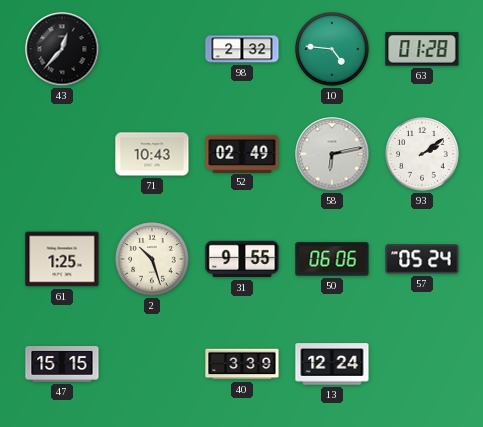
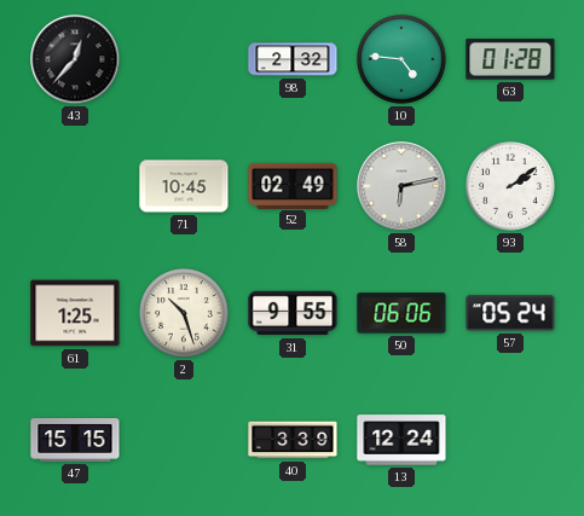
71: 10:43 -> 10:45
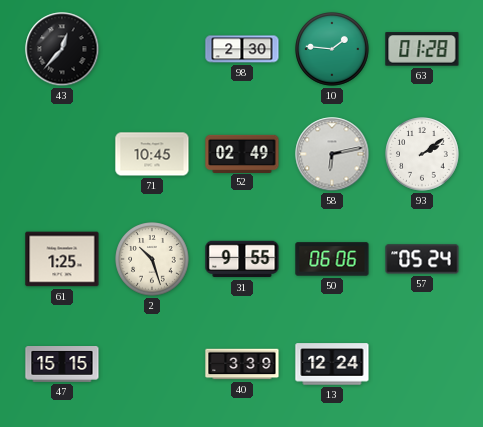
98: 2:32 -> 2:30
10: 4:46 -> 1:46
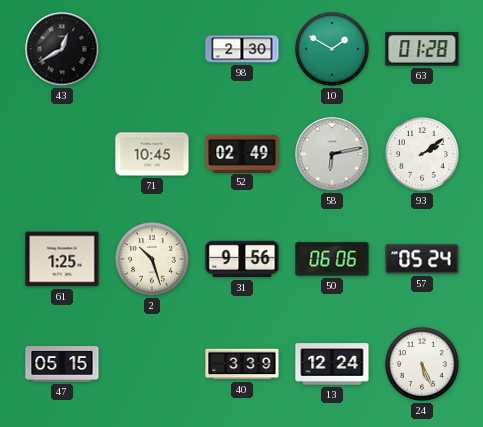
43: 12:37 -> 12:40
10: 1:46 -> 1:50
31: 9:55 -> 9:56
47: 15:15 -> 05:15
24: none -> 5:26
